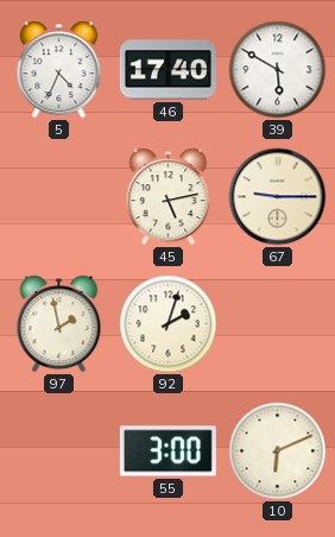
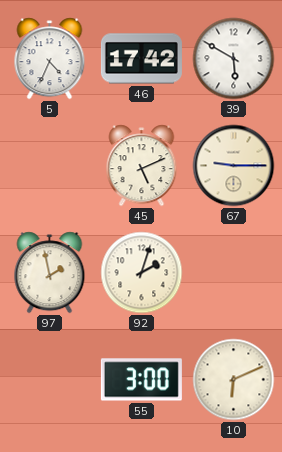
46: 17:40 -> 17:42
45: 5:13 -> 5:11
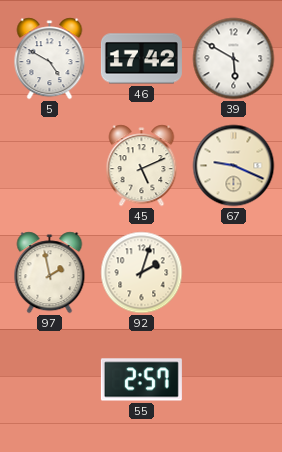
5: 4:34 -> 4:50
67: 9:15 -> 9:19
55: 3:00 -> 2:57
10: 6:11 -> none
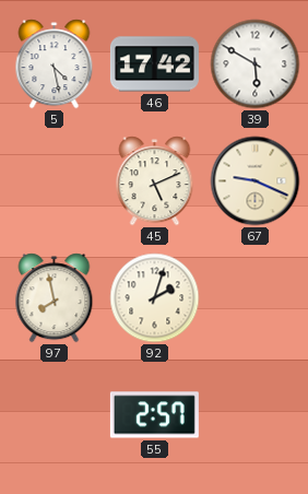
5: 4:50 -> 4:28
97: 1:58 -> 7:58
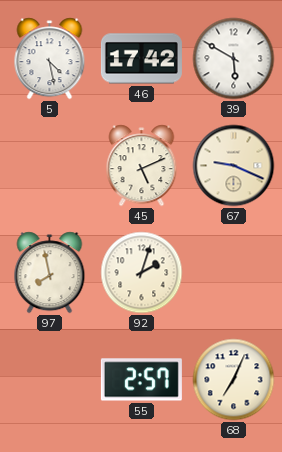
68: none -> 7:04
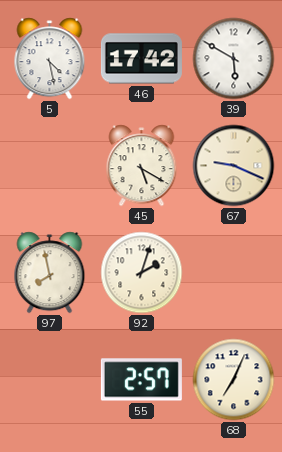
45: 5:11 -> 5:20
